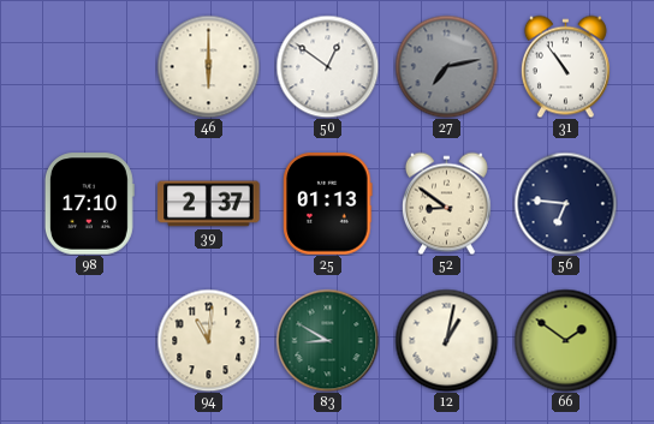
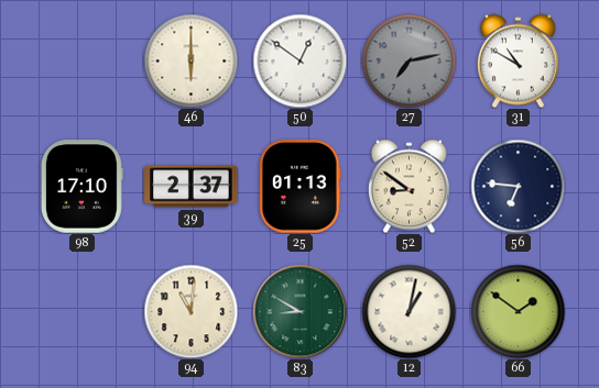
31: 10:54 -> 10:50
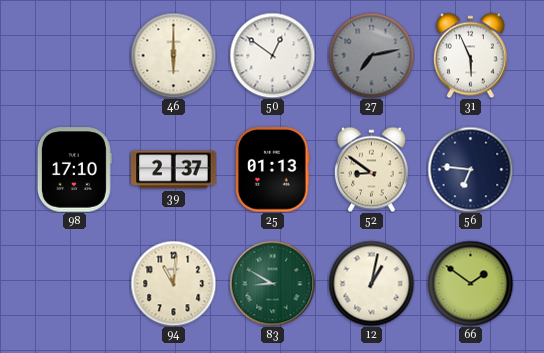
31: 10:50 -> 5:56
